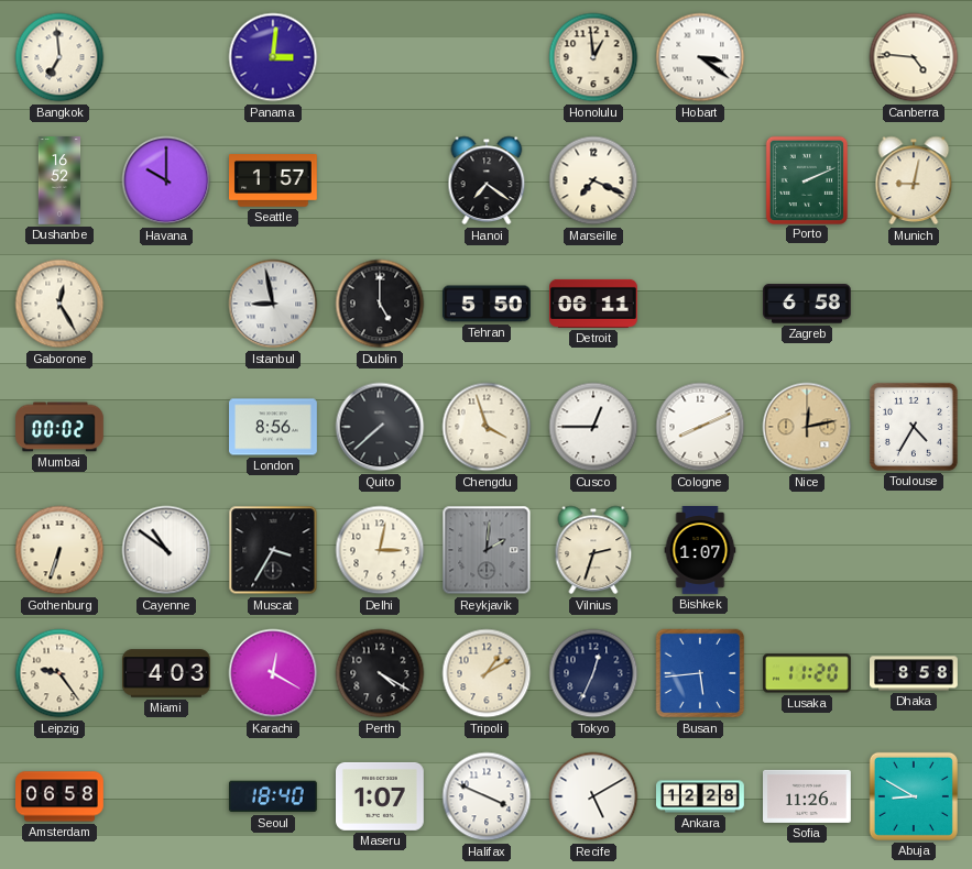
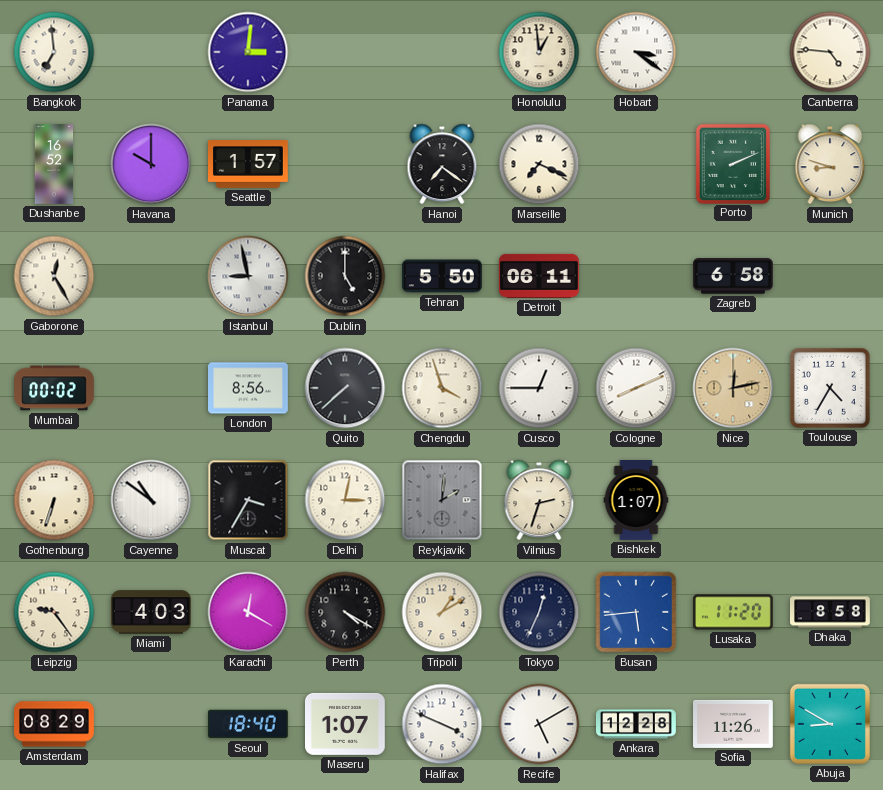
Munich: 9:02 -> 8:48
Amsterdam: 06:58 -> 08:29
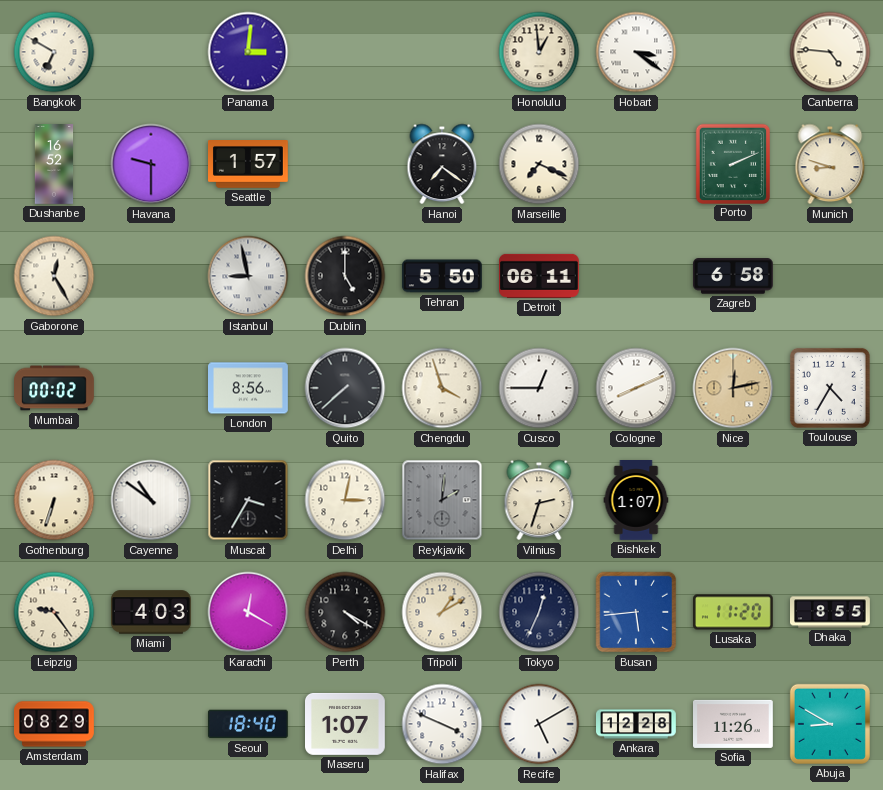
Bangkok: 6:59 -> 6:50
Havana: 10:00 -> 9:30
Dhaka: 8:58 -> 8:55
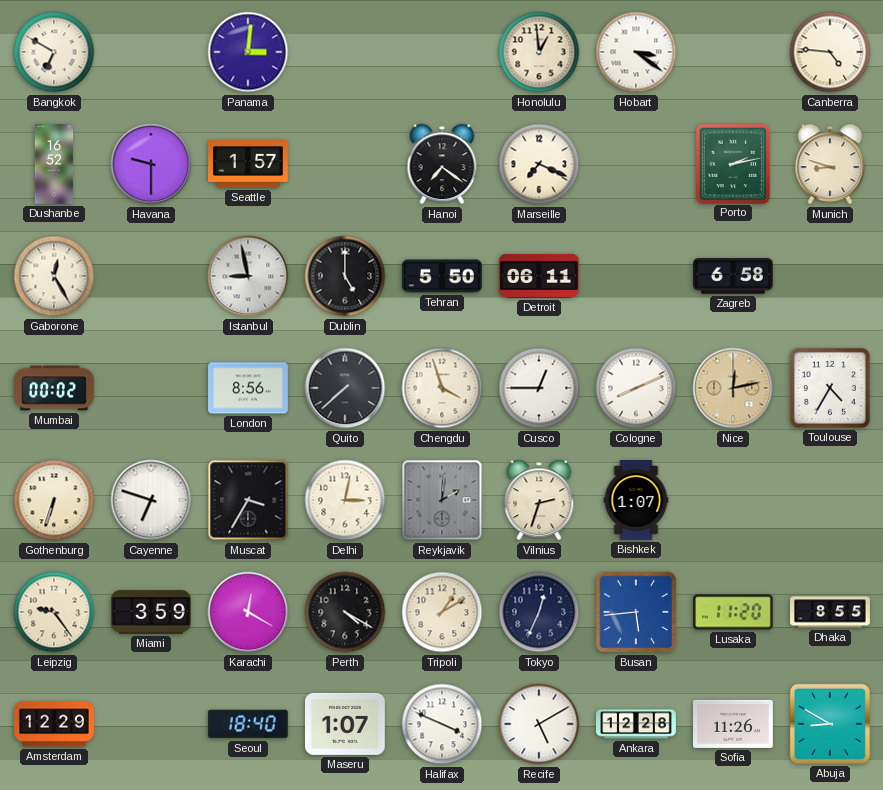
Porto: 2:11 -> 2:13
Cayenne: 10:51 -> 6:48
Miami: 4:03 -> 3:59
Amsterdam: 08:29 -> 12:29
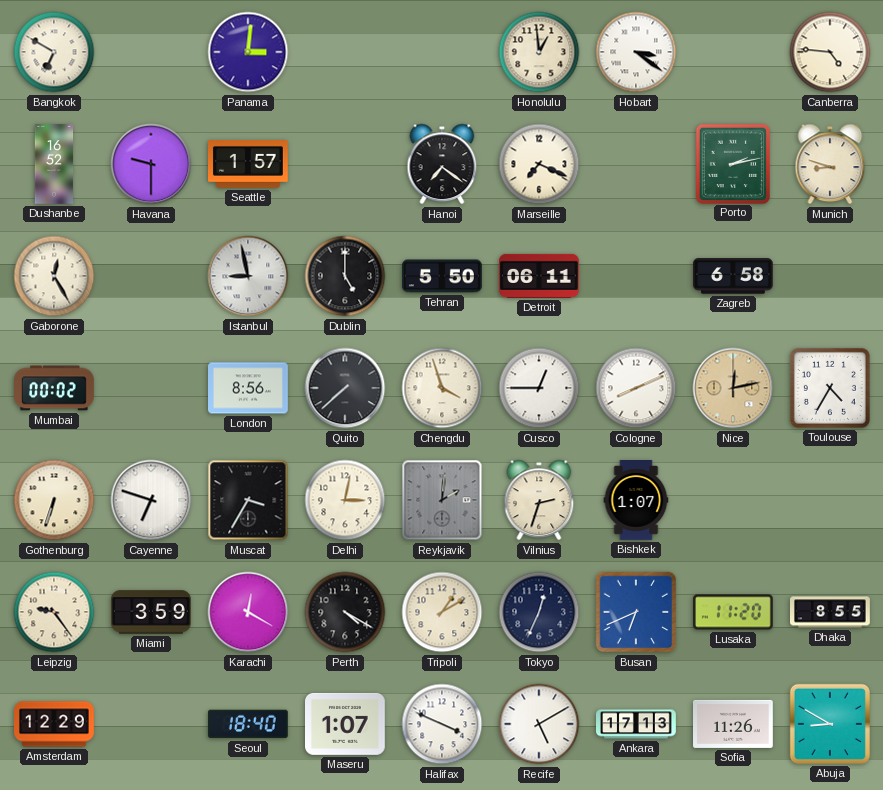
Busan: 5:44 -> 6:41
Ankara: 12:28 -> 17:13
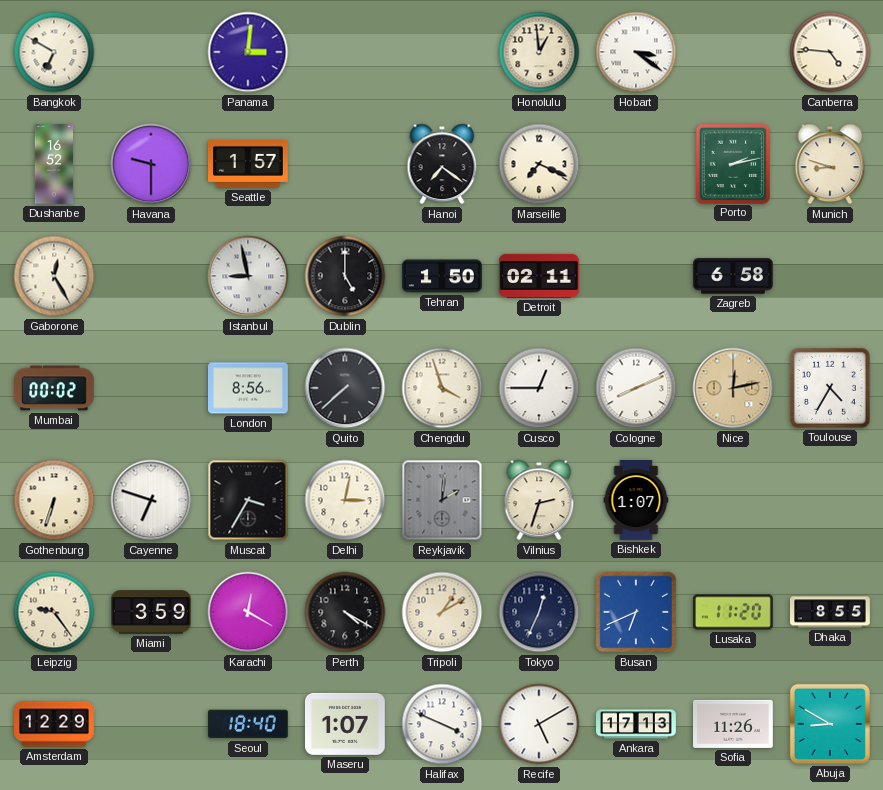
Tehran: 5:50 -> 1:50
Detroit: 06:11 -> 02:11
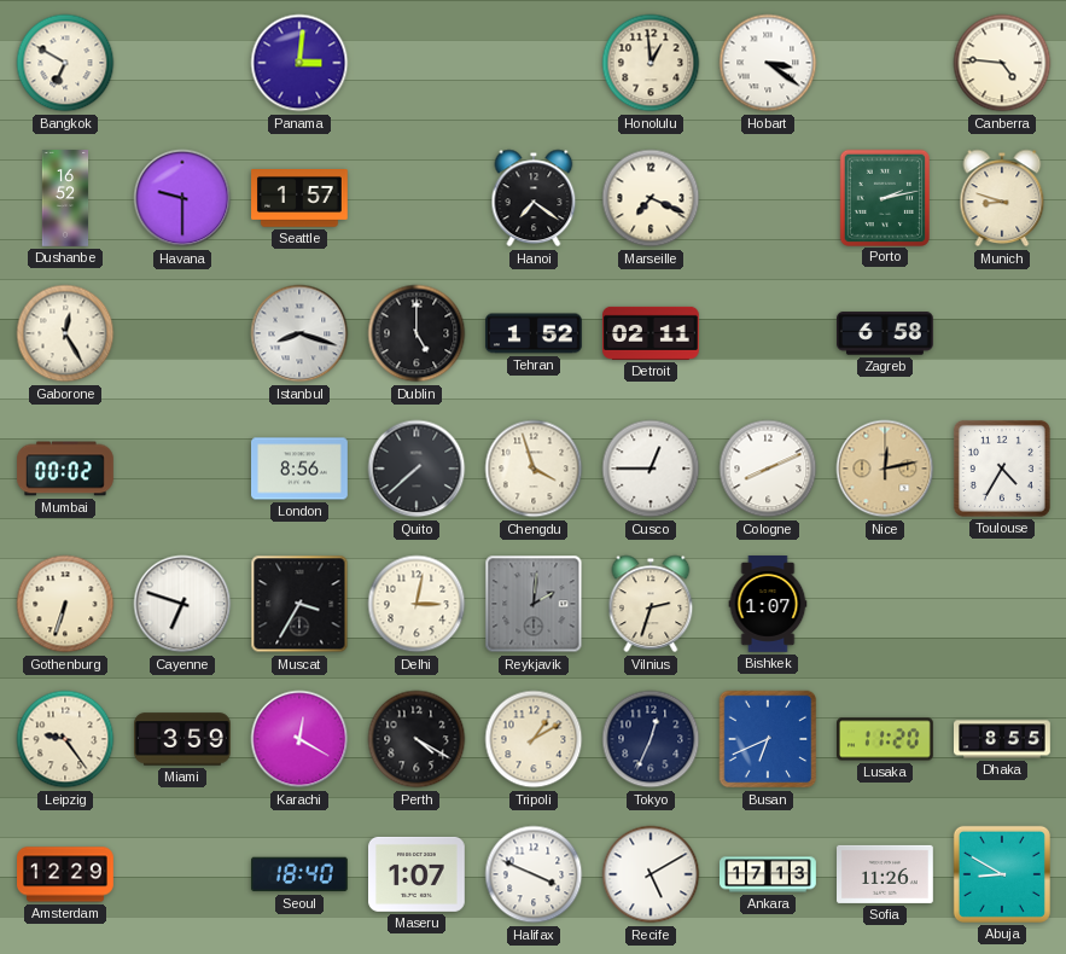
Istanbul: 8:58 -> 8:18
Tehran: 1:50 -> 1:52
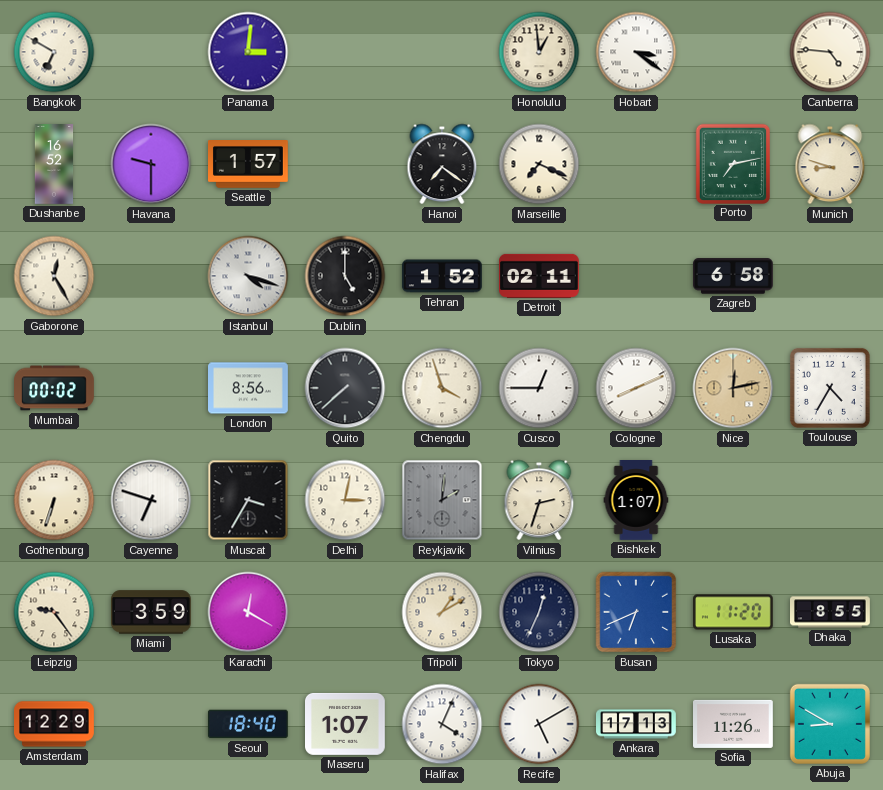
Porto: 2:13 -> 7:13
Istanbul: 8:18 -> 4:18
Perth: 4:20 -> none
Halifax: 3:49 -> 4:04
